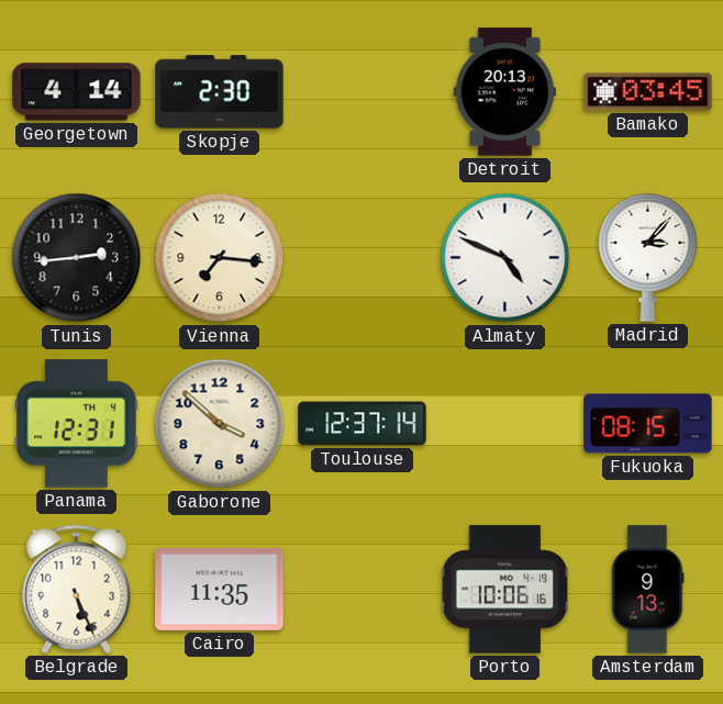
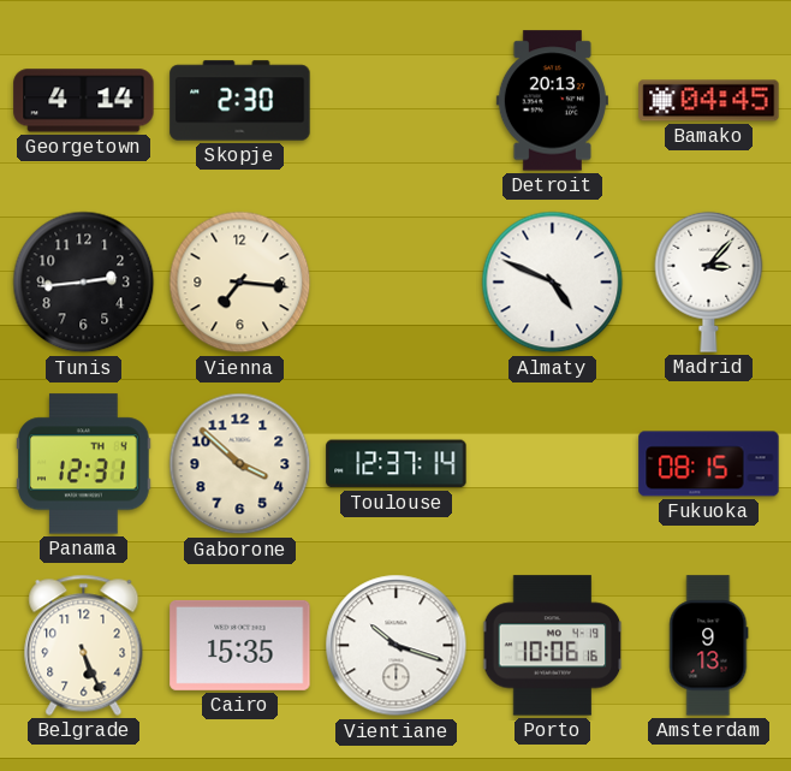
Bamako: 03:45 -> 04:45
Cairo: 11:35 -> 15:35
Vientiane: none -> 10:18
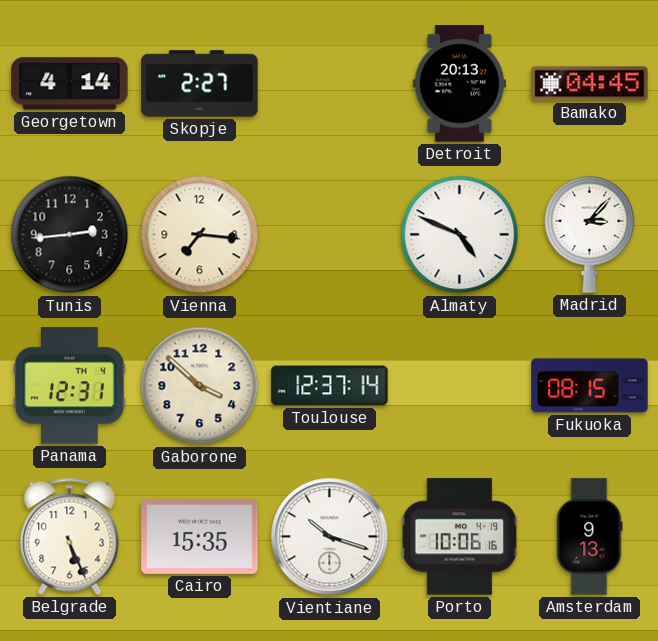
Skopje: 2:30 -> 2:27
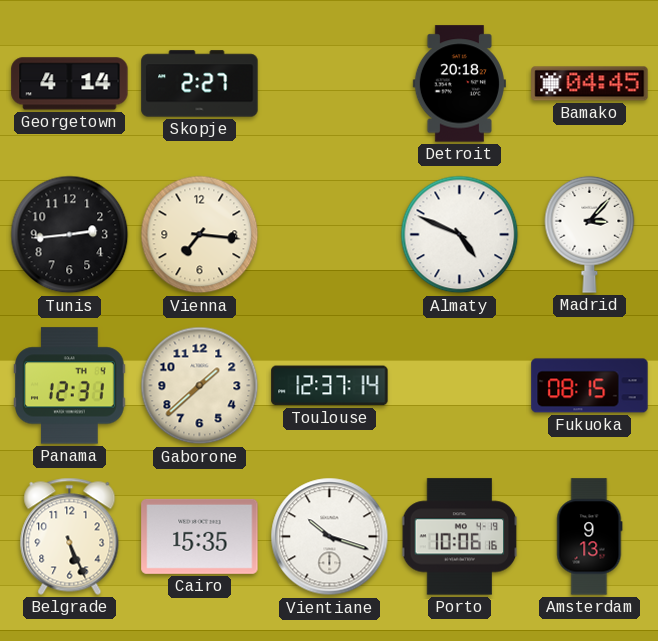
Detroit: 20:13 -> 20:18
Gaborone: 3:52 -> 1:38
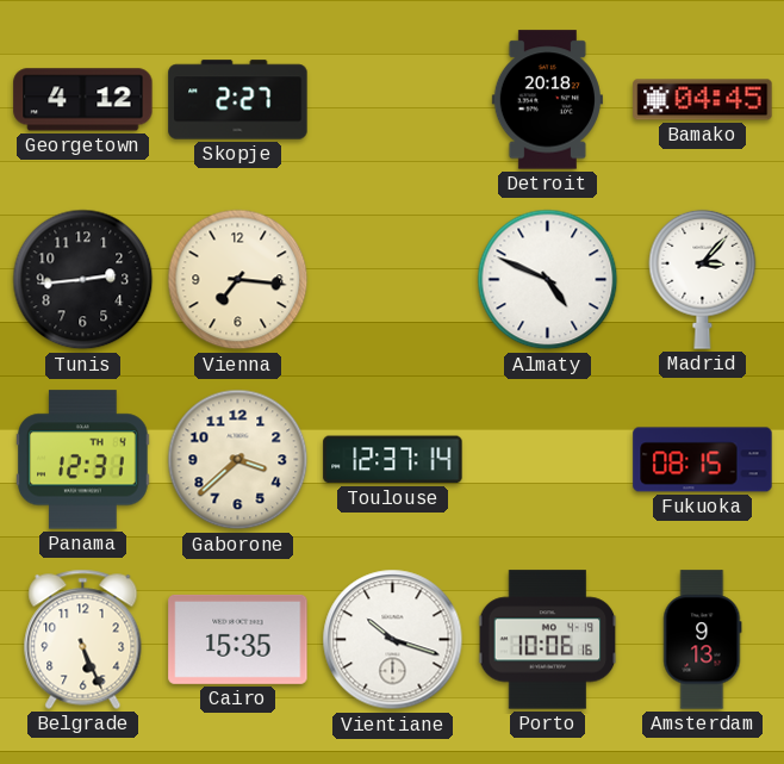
Georgetown: 4:14 -> 4:12
Gaborone: 1:38 -> 3:38
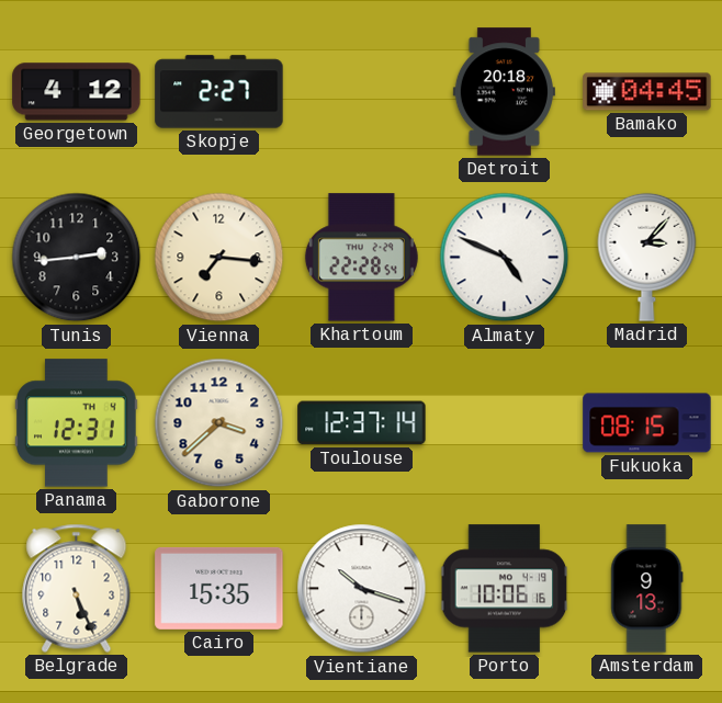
Khartoum: none -> 22:28
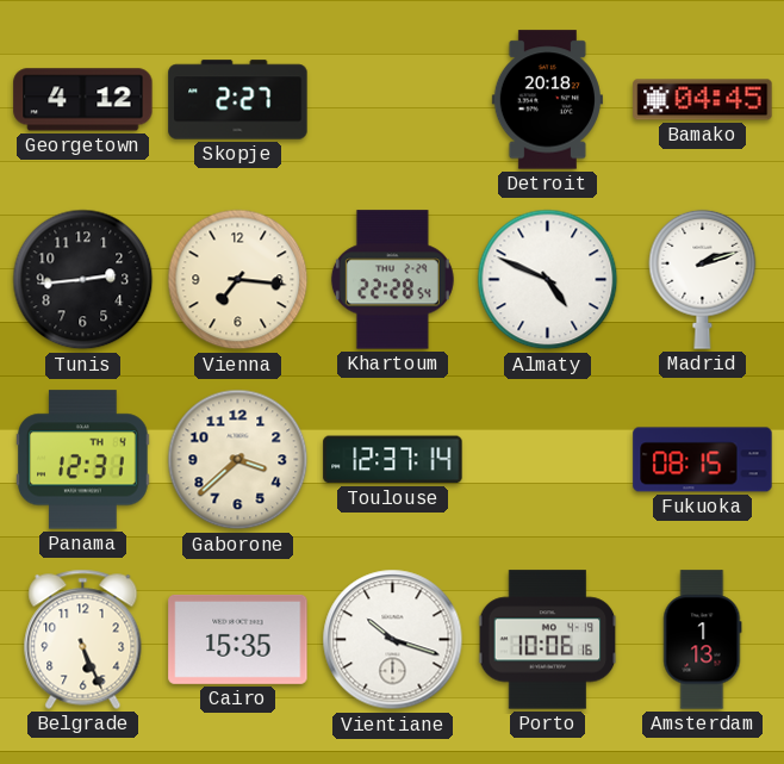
Madrid: 3:07 -> 2:12
Amsterdam: 9:13 -> 1:13
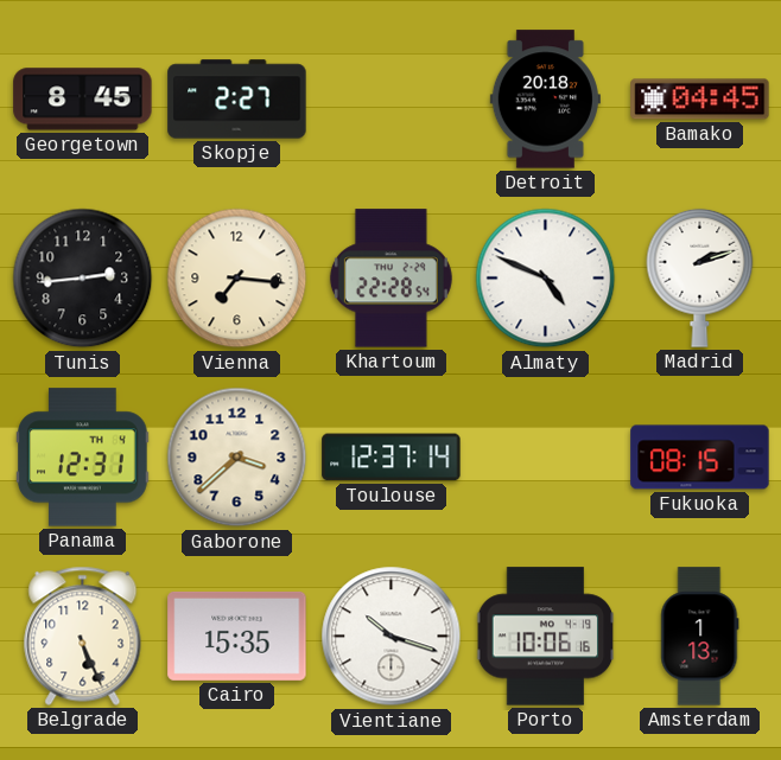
Georgetown: 4:12 -> 8:45
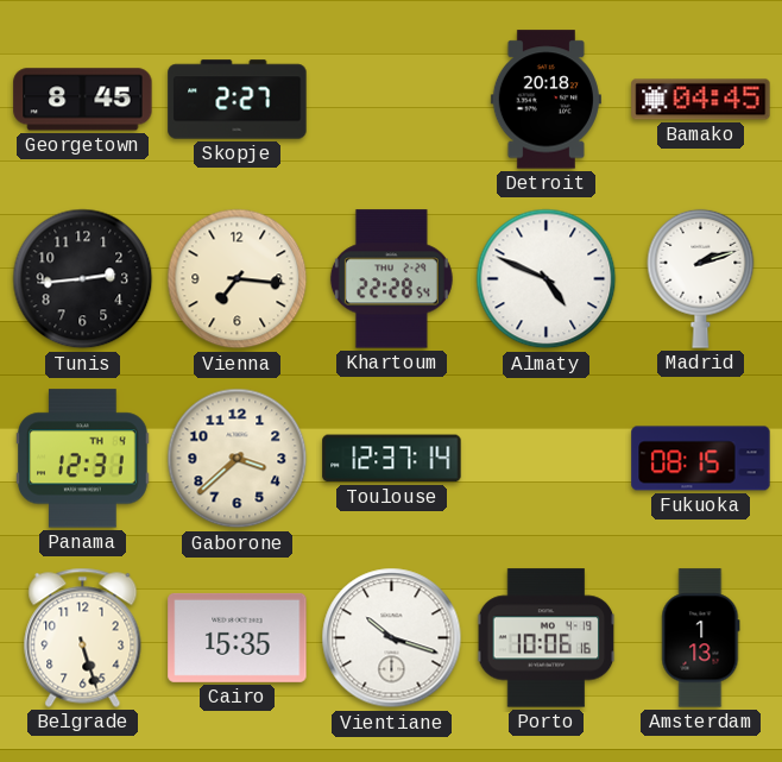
Belgrade: 5:26 -> 5:27
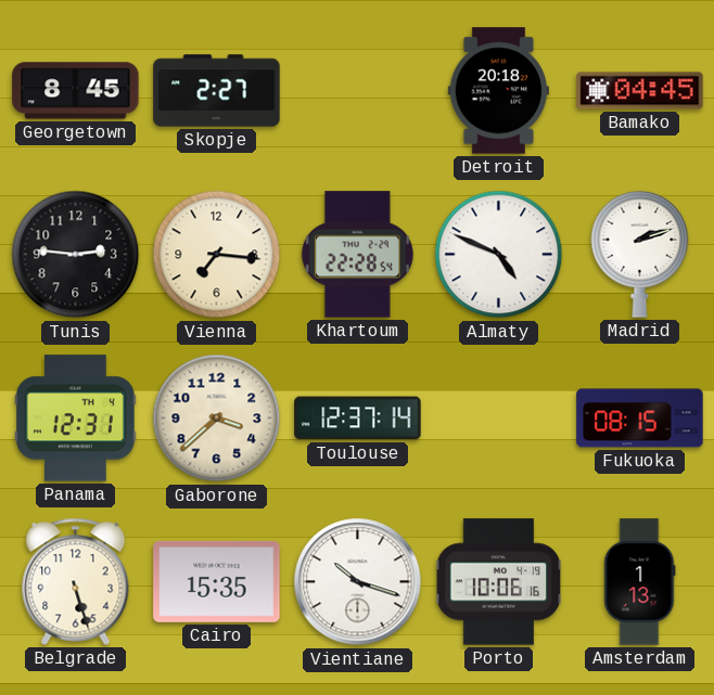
Tunis: 2:44 -> 2:46
